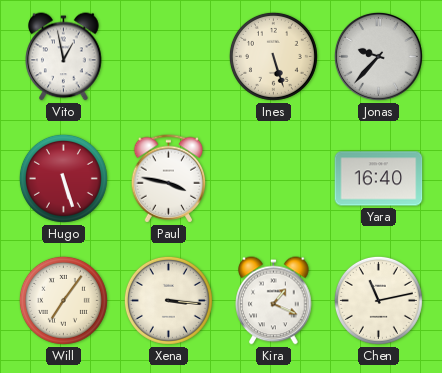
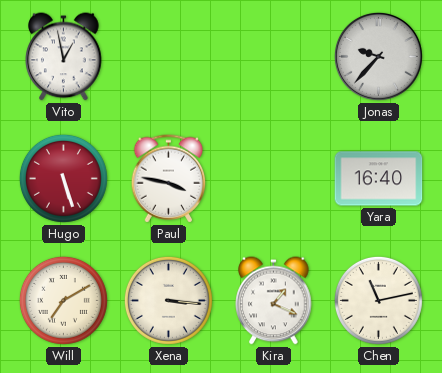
Ines: 5:27 -> none
Will: 7:06 -> 7:10
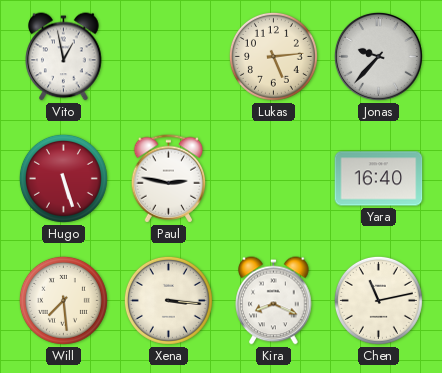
Lukas: none -> 5:14
Paul: 3:47 -> 2:47
Will: 7:10 -> 7:29
Kira: 1:19 -> 8:19
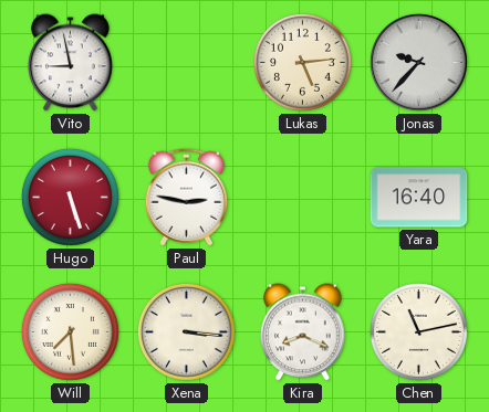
Vito: 12:58 -> 8:58
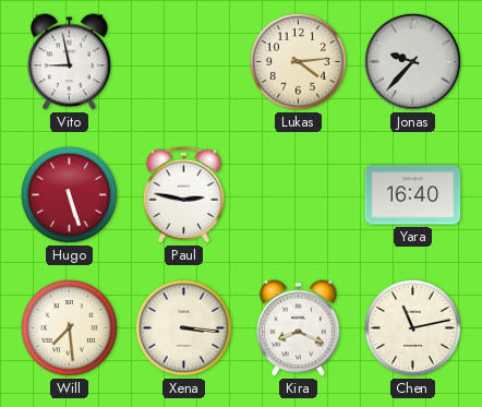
Lukas: 5:14 -> 4:14
